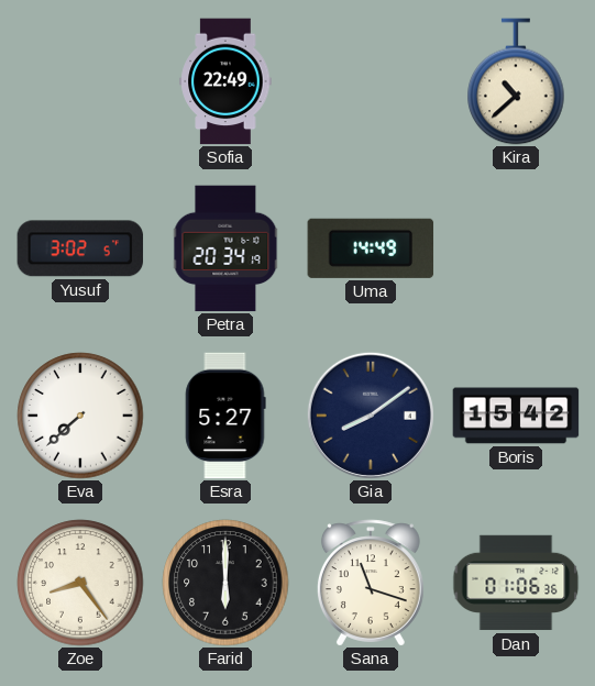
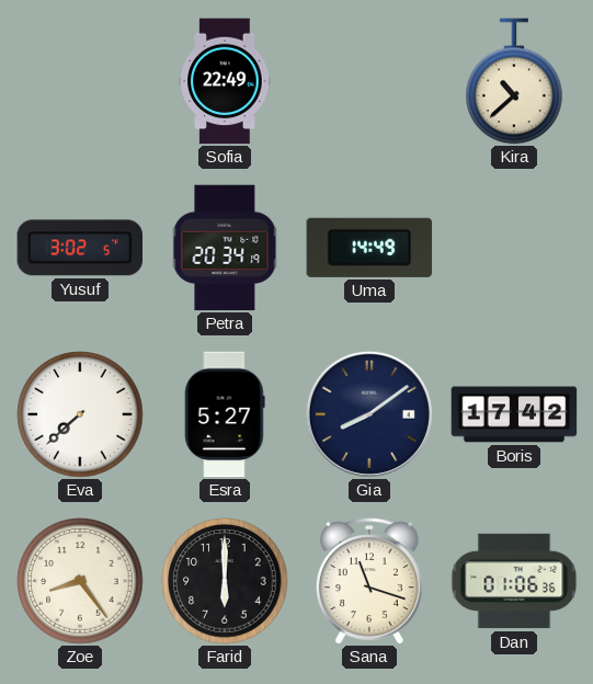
Boris: 15:42 -> 17:42
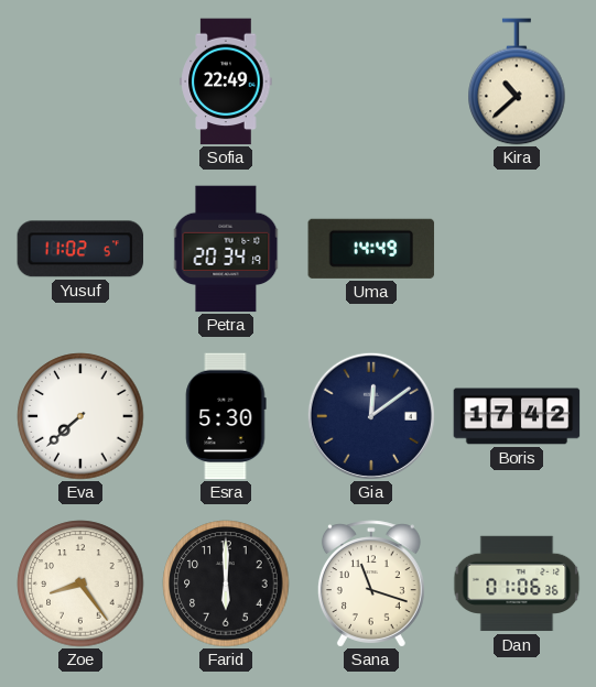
Yusuf: 3:02 -> 11:02
Esra: 5:27 -> 5:30
Gia: 8:09 -> 12:09
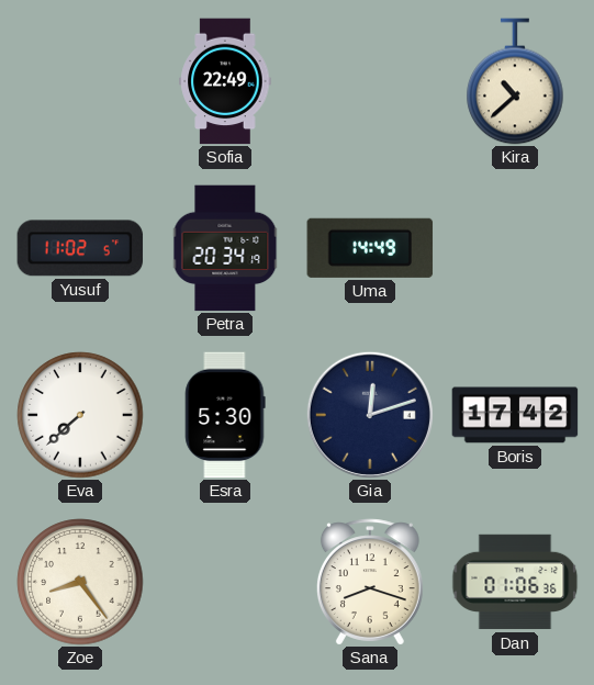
Gia: 12:09 -> 12:12
Farid: 6:00 -> none
Sana: 11:18 -> 8:18
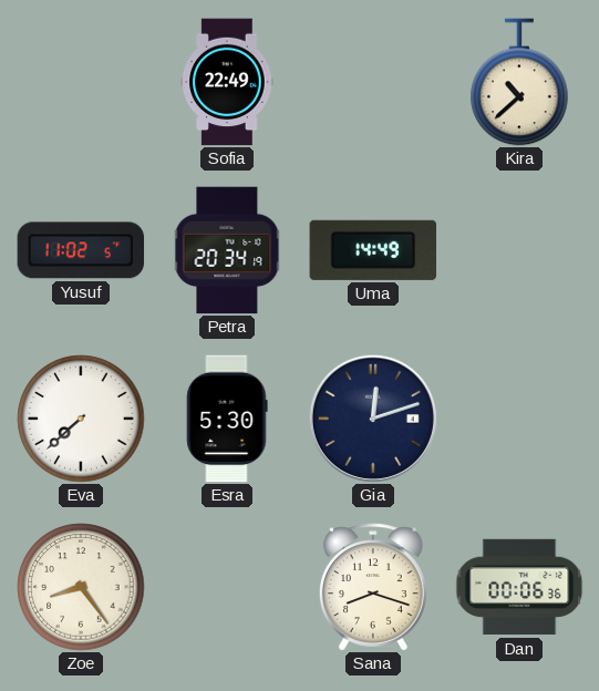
Boris: 17:42 -> none
Dan: 01:06 -> 00:06
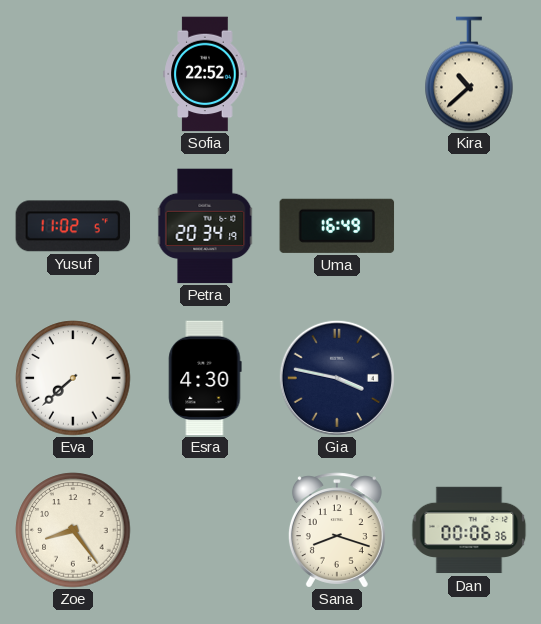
Sofia: 22:49 -> 22:52
Uma: 14:49 -> 16:49
Esra: 5:30 -> 4:30
Gia: 12:12 -> 3:47
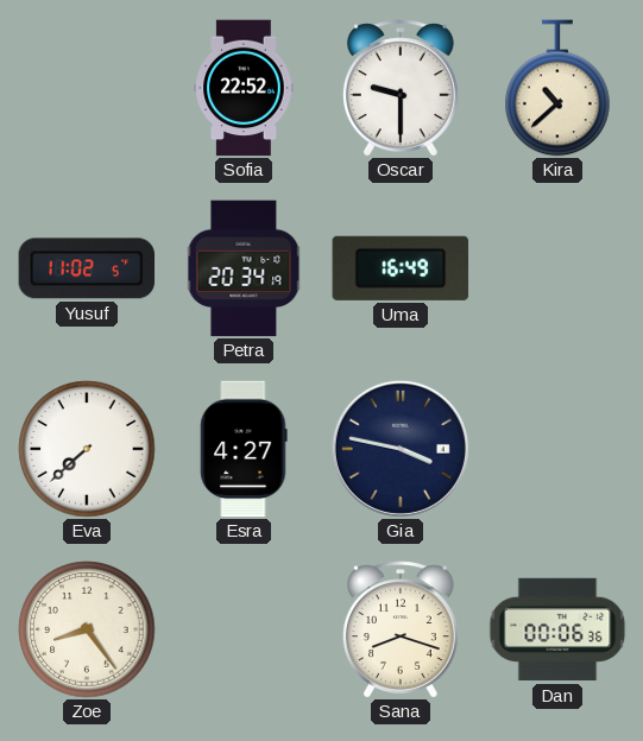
Oscar: none -> 9:30
Esra: 4:30 -> 4:27
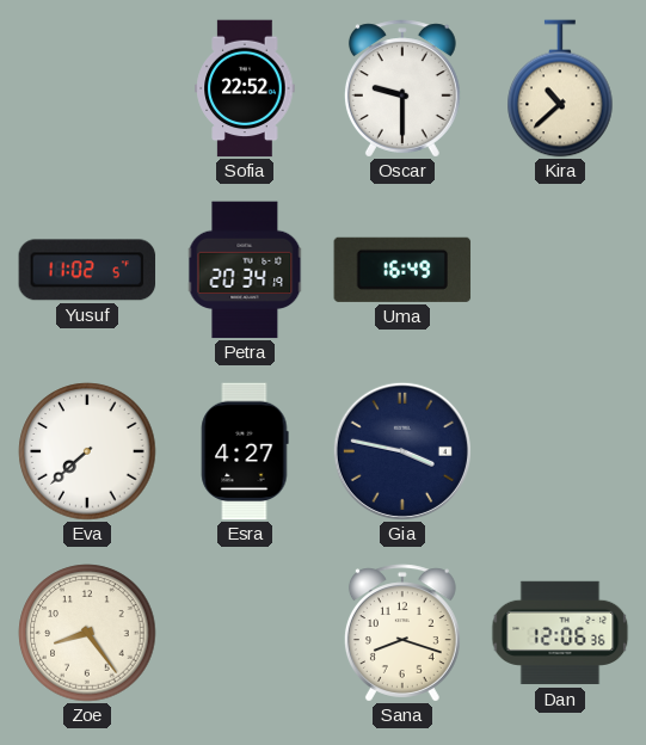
Dan: 00:06 -> 12:06
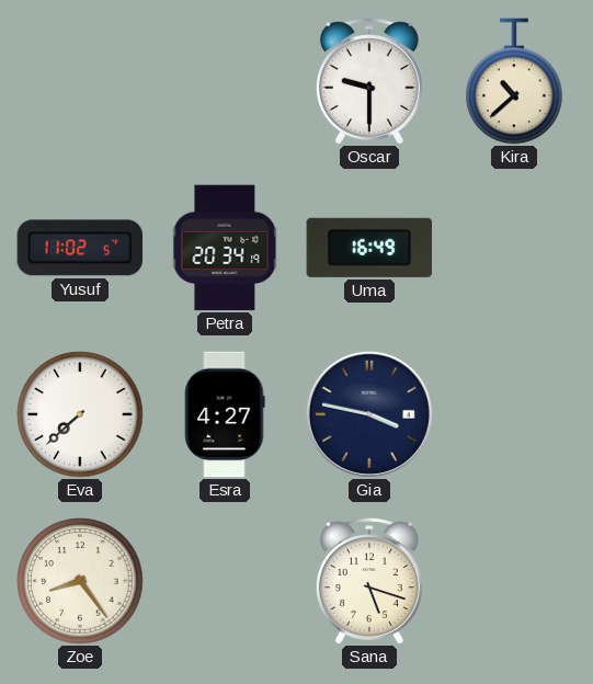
Sofia: 22:52 -> none
Sana: 8:18 -> 5:18
Dan: 12:06 -> none
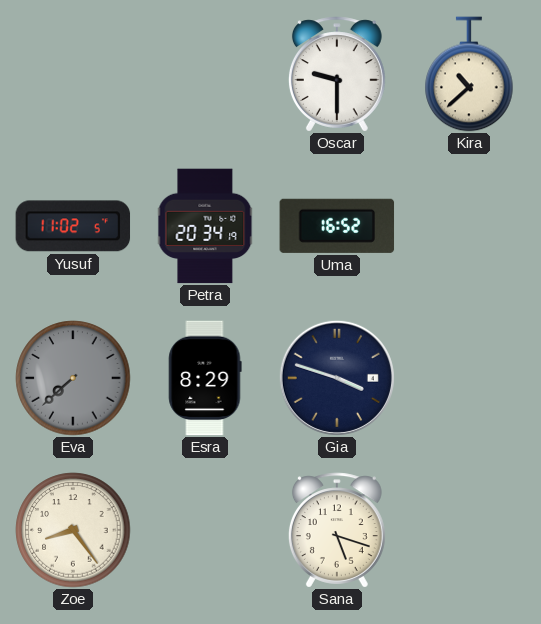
Uma: 16:49 -> 16:52
Eva dial: white -> grey
Esra: 4:27 -> 8:29
Gia: 3:47 -> 3:48
